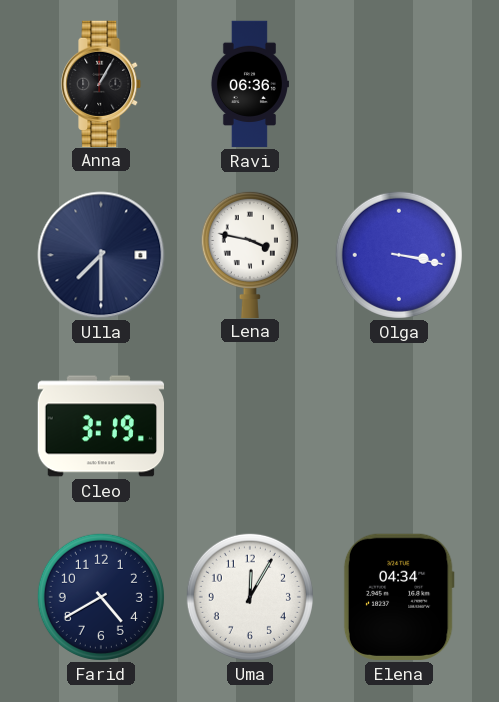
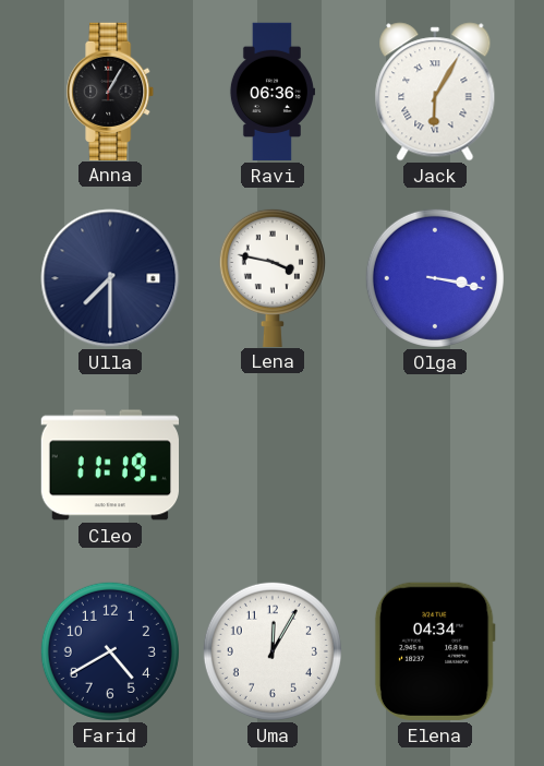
Jack: none -> 6:05
Cleo: 3:19 -> 11:19
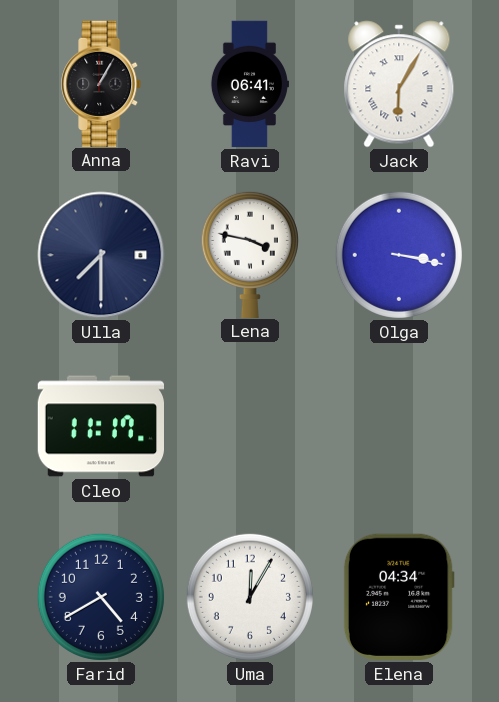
Ravi: 06:36 -> 06:41
Cleo: 11:19 -> 11:17
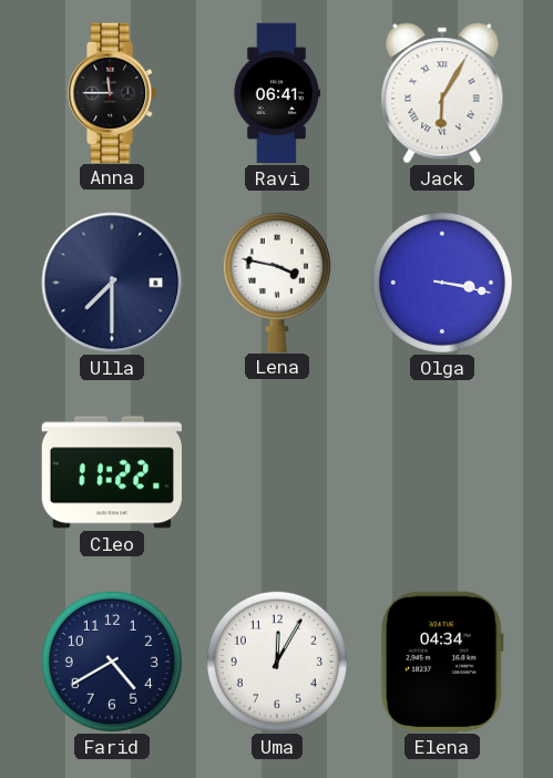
Anna: 1:05 -> 11:45
Cleo: 11:17 -> 11:22
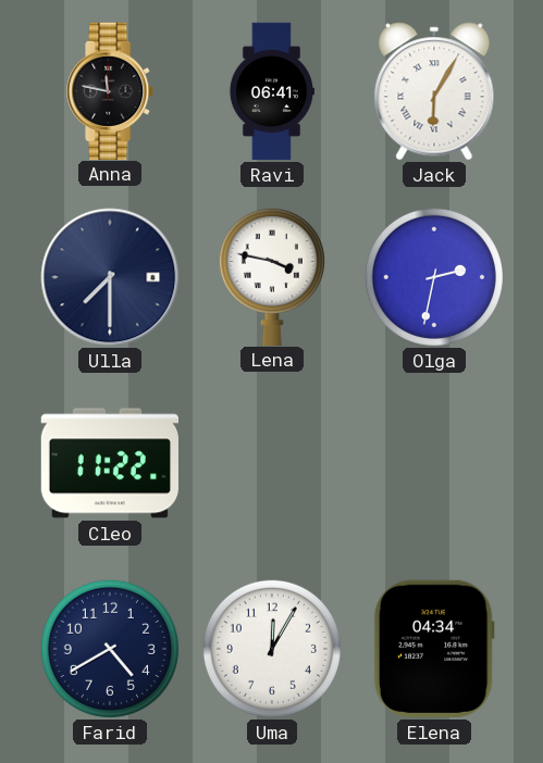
Anna: 11:45 -> 11:47
Olga: 3:17 -> 2:32
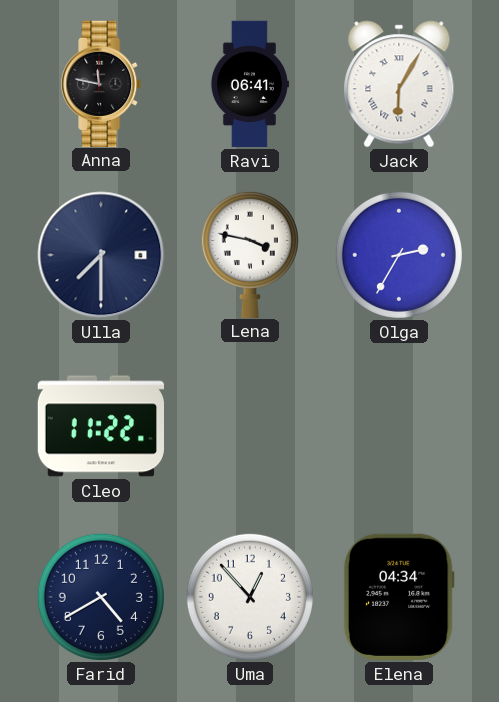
Olga: 2:32 -> 2:35
Uma: 12:05 -> 12:53
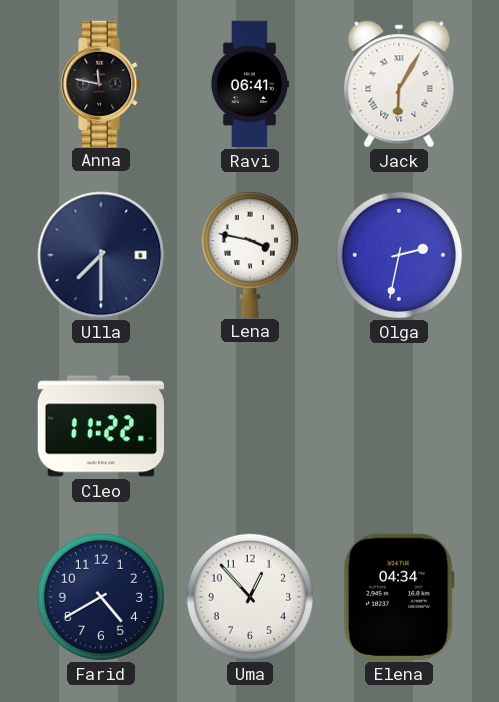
Olga: 2:35 -> 2:32
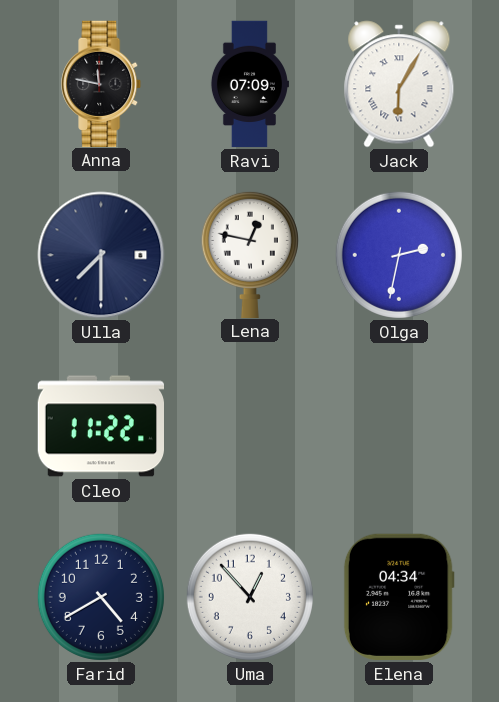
Ravi: 06:41 -> 07:09
Lena: 3:47 -> 12:47
